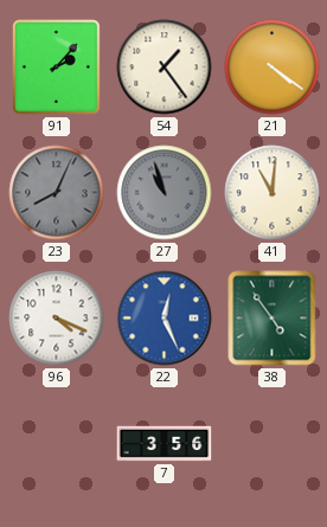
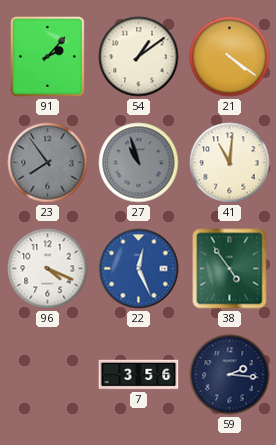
54: 1:24 -> 1:09
23: 8:04 -> 7:54
59: none -> 2:16
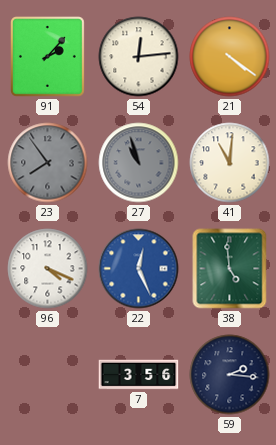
54: 1:09 -> 12:14
38: 4:54 -> 4:59
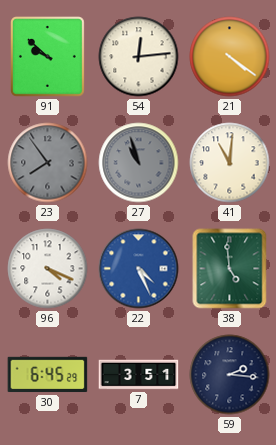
91: 2:07 -> 9:52
22: 12:26 -> 4:26
30: none -> 6:45
7: 3:56 -> 3:51
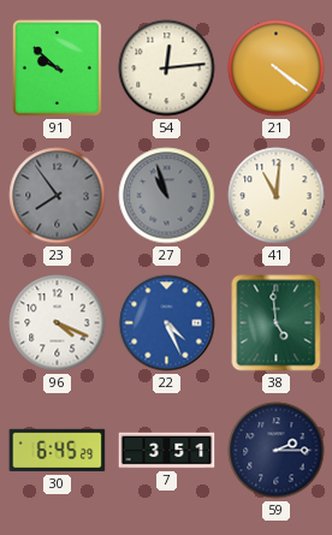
59: 2:16 -> 2:15
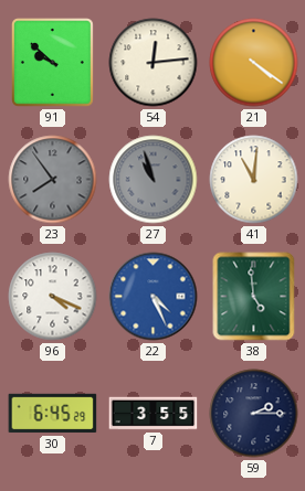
7: 3:51 -> 3:55
